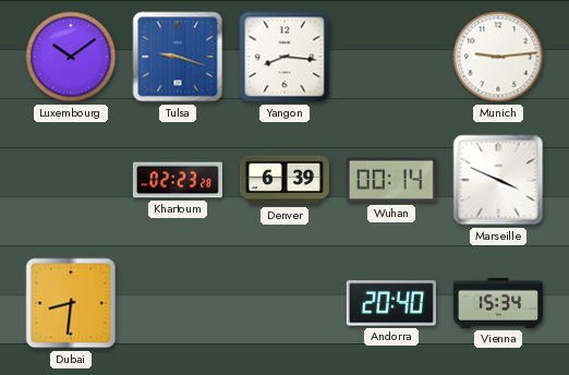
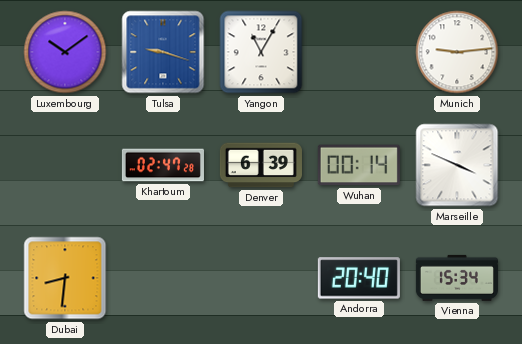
Yangon: 8:16 -> 11:05
Khartoum: 02:23 -> 02:47
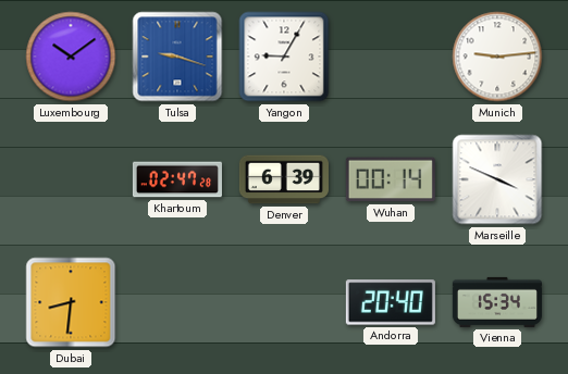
Yangon: 11:05 -> 9:05
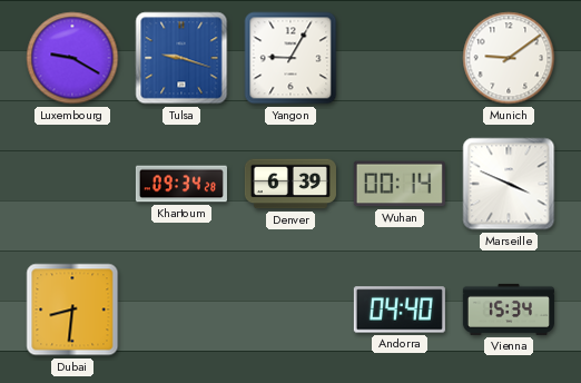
Luxembourg: 10:09 -> 9:20
Munich: 9:14 -> 9:09
Khartoum: 02:47 -> 09:34
Andorra: 20:40 -> 04:40
